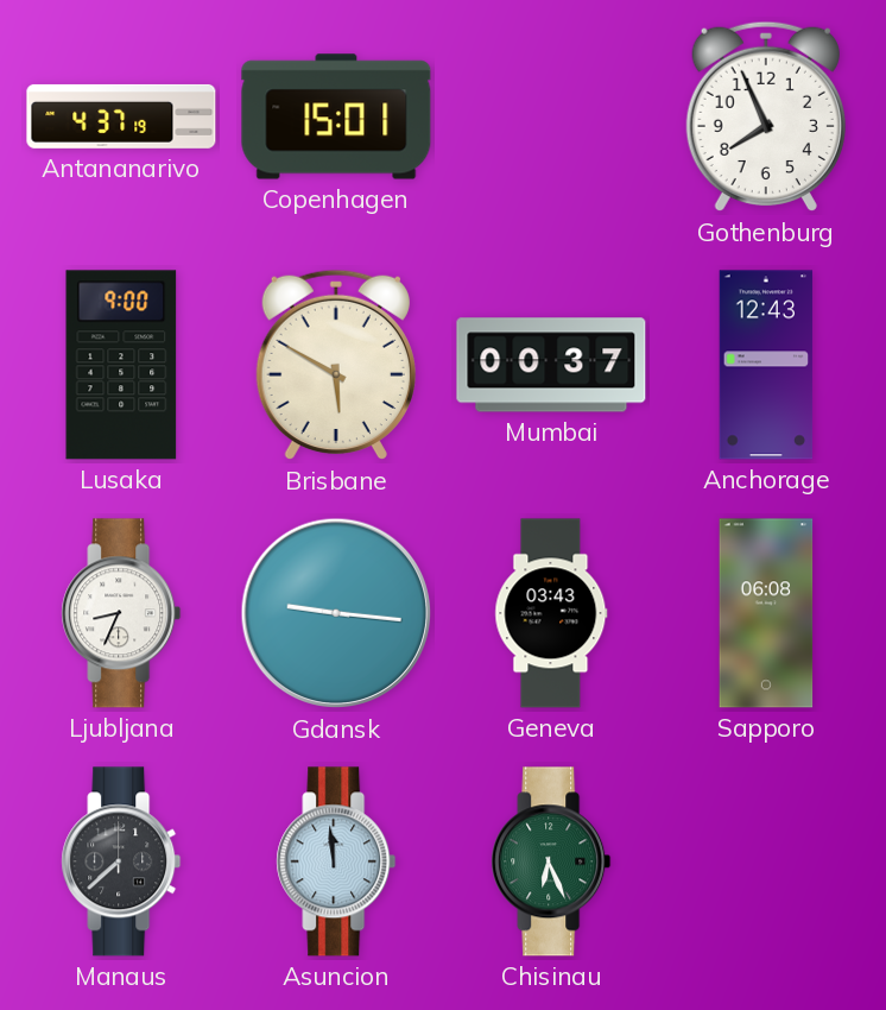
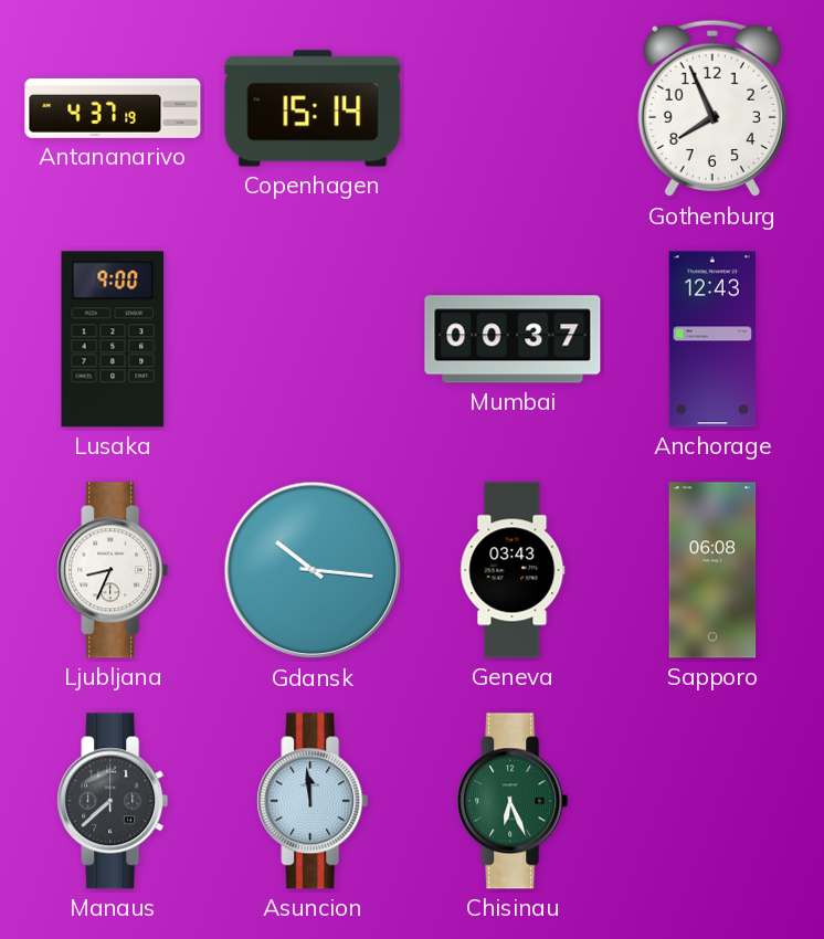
Copenhagen: 15:01 -> 15:14
Brisbane: 5:50 -> none
Gdansk: 9:16 -> 10:16
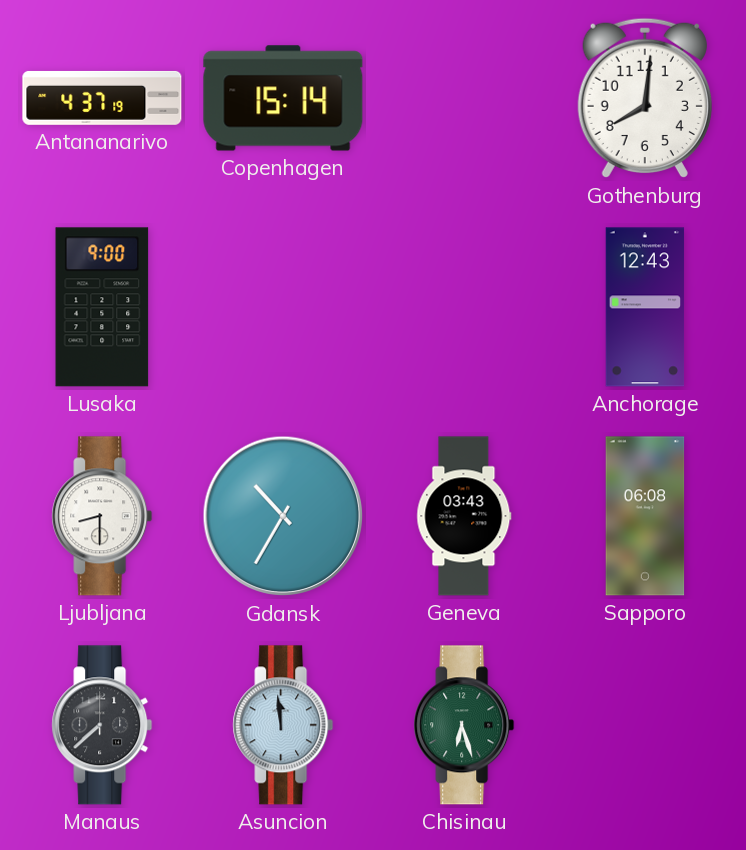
Gothenburg: 7:56 -> 8:01
Mumbai: 00:37 -> none
Ljubljana: 8:34 -> 8:30
Gdansk: 10:16 -> 10:35
Chisinau: 6:26 -> 6:27
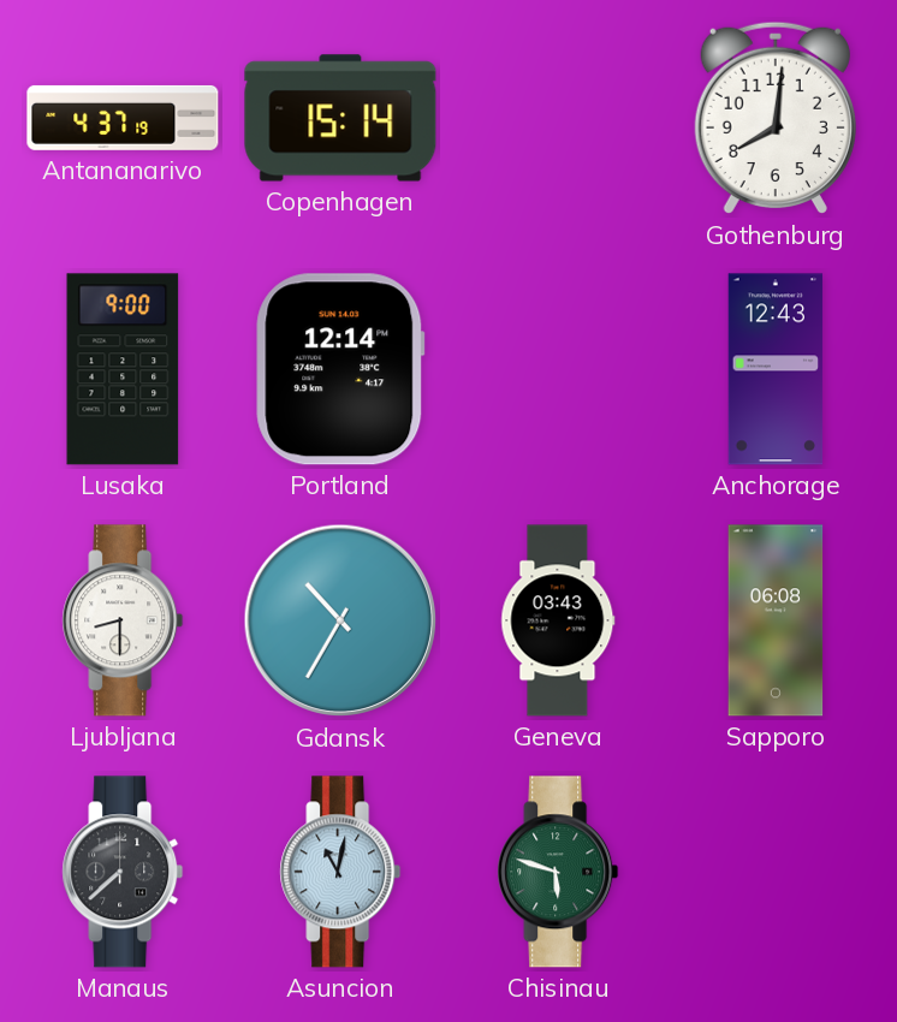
Portland: none -> 12:14
Asuncion: 11:59 -> 11:02
Chisinau: 6:27 -> 5:48
